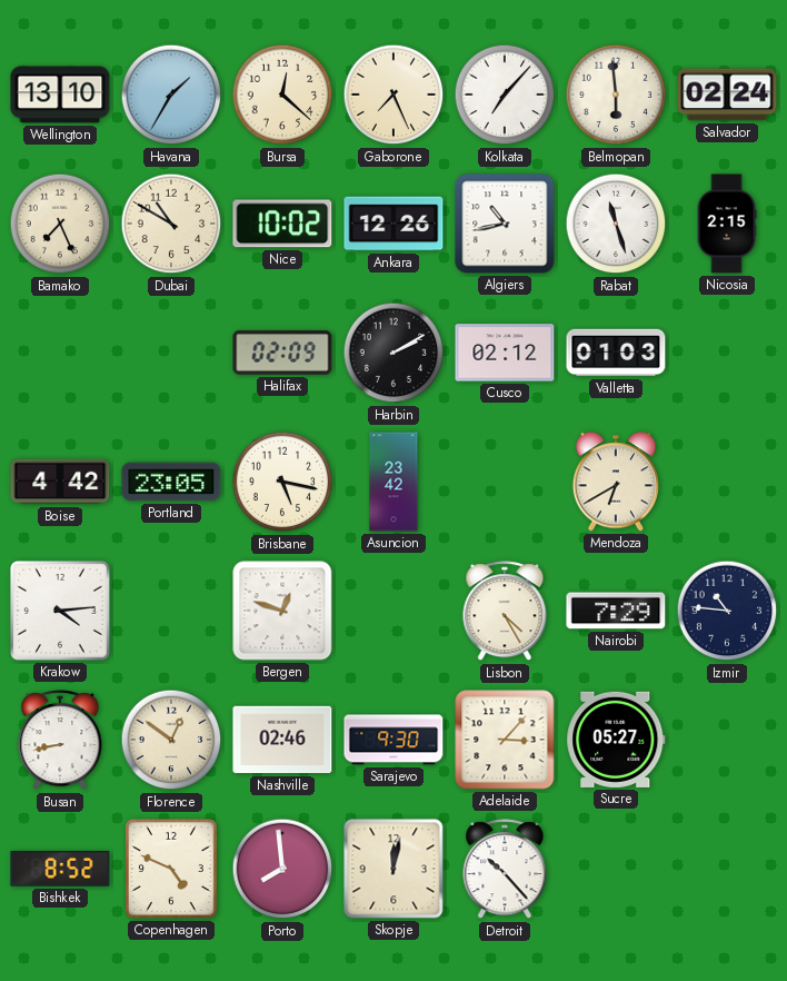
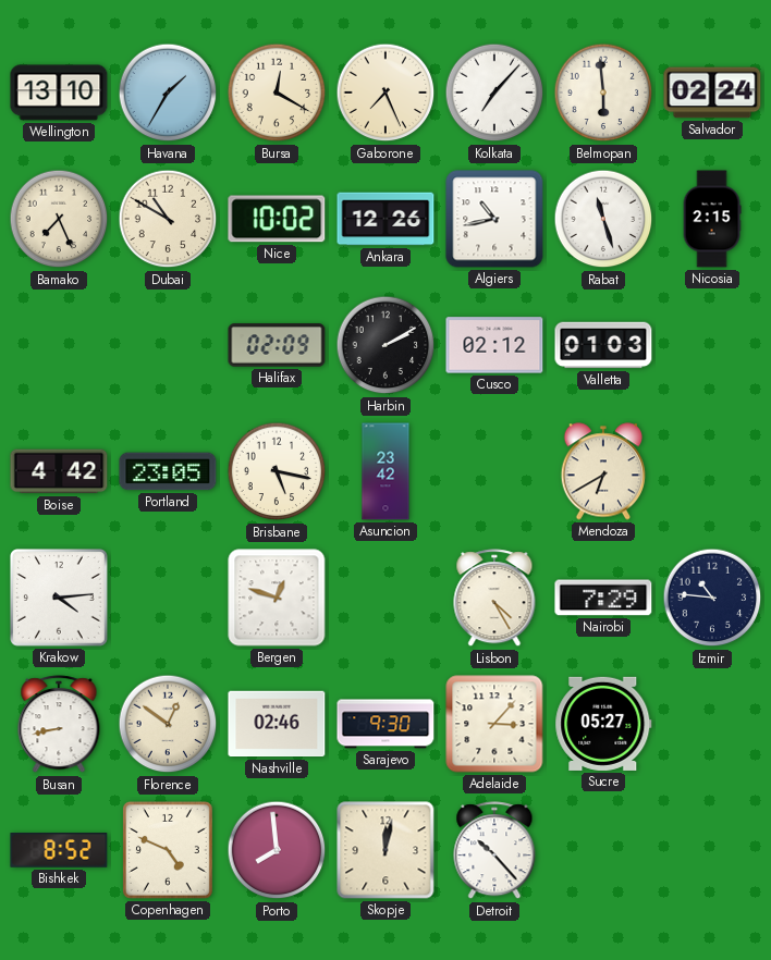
Bursa: 12:22 -> 12:20
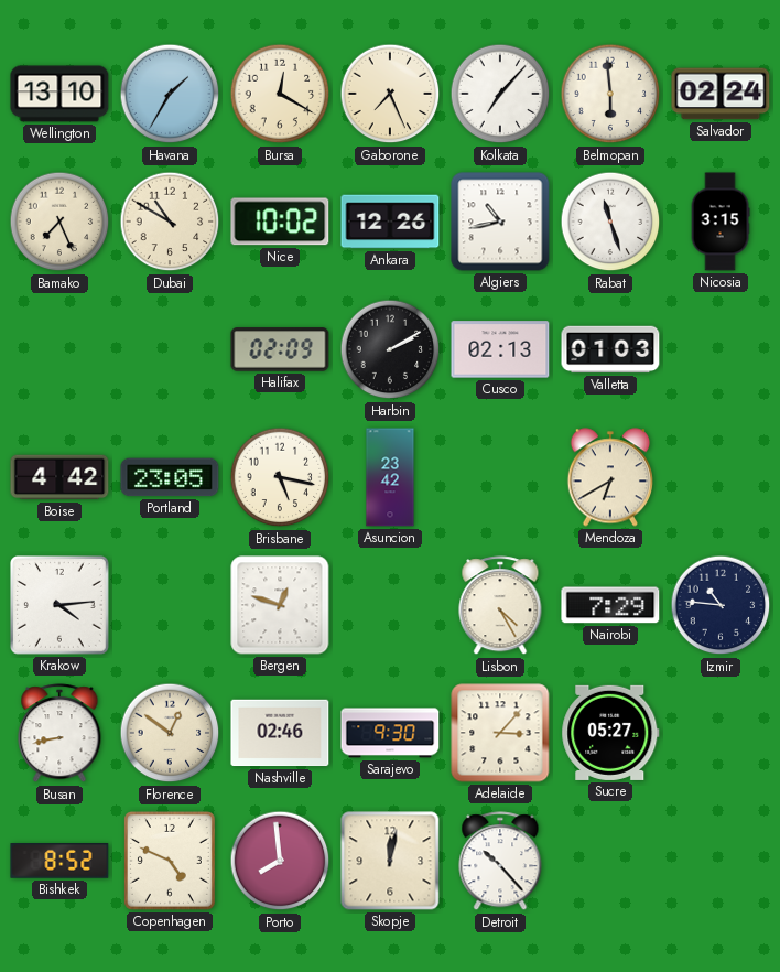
Nicosia: 2:15 -> 3:15
Cusco: 02:12 -> 02:13
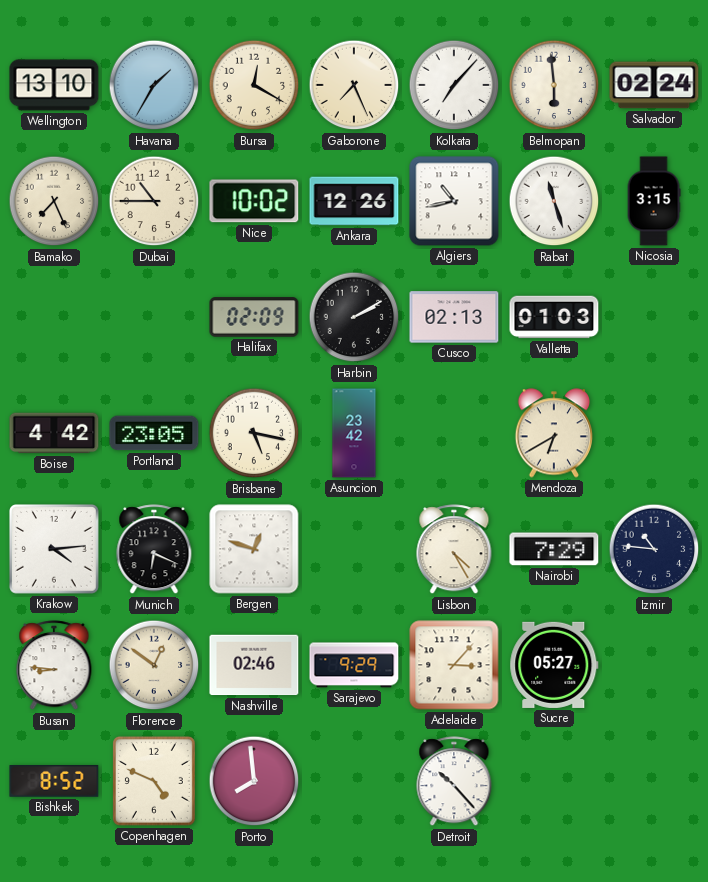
Dubai: 10:50 -> 10:45
Munich: none -> 6:19
Busan: 8:43 -> 8:46
Sarajevo: 9:30 -> 9:29
Skopje: 12:02 -> none
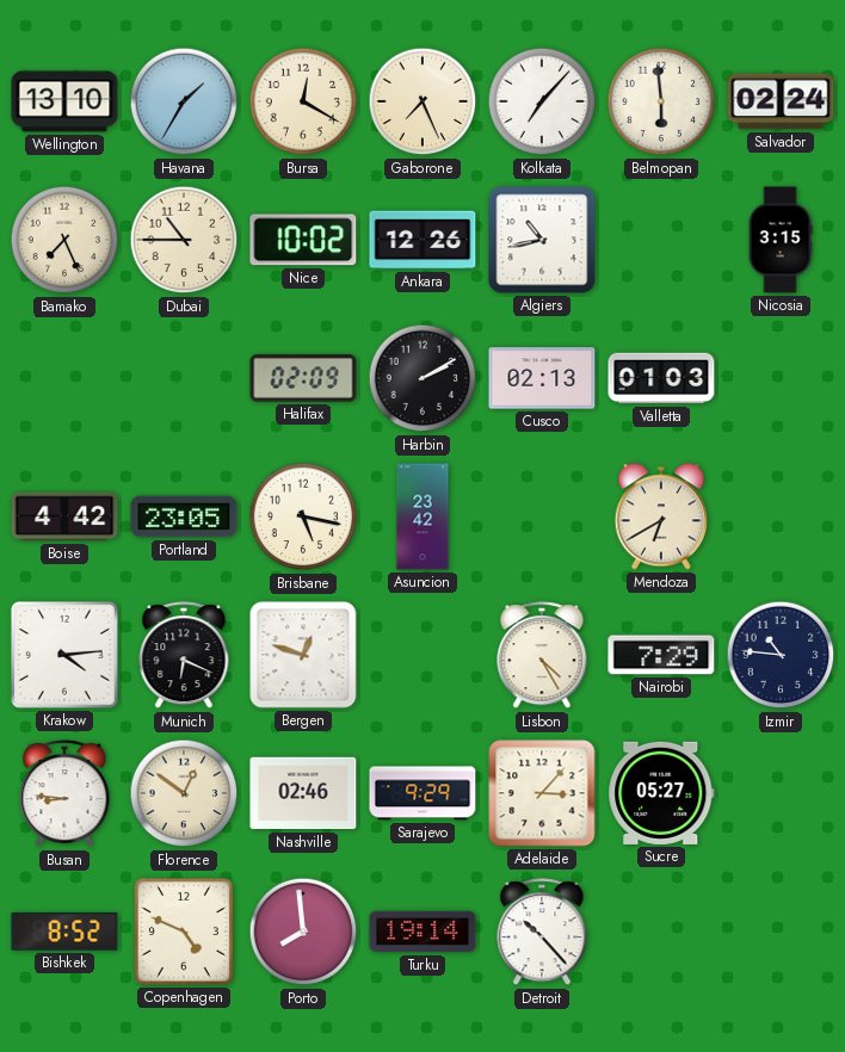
Rabat: 11:27 -> none
Turku: none -> 19:14
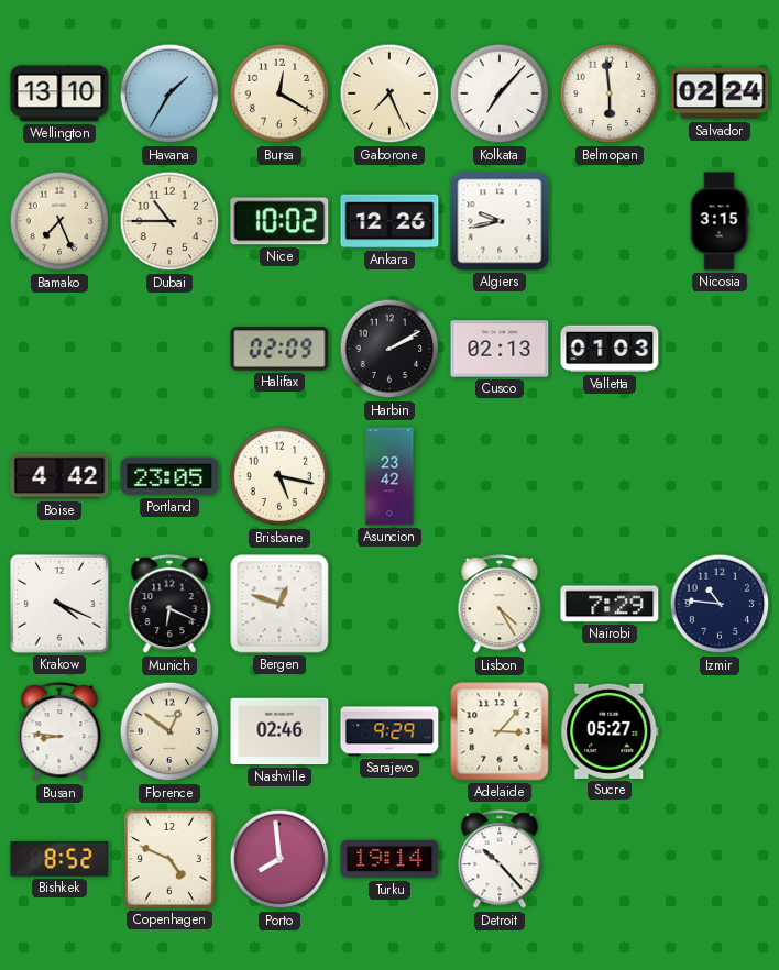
Algiers: 10:43 -> 9:43
Mendoza: 6:40 -> none
Krakow: 4:14 -> 4:19
